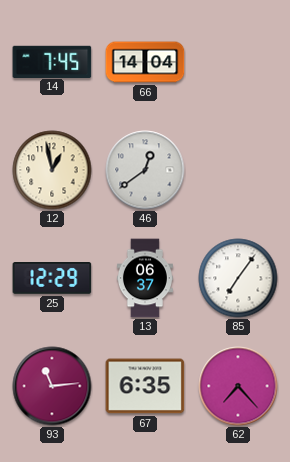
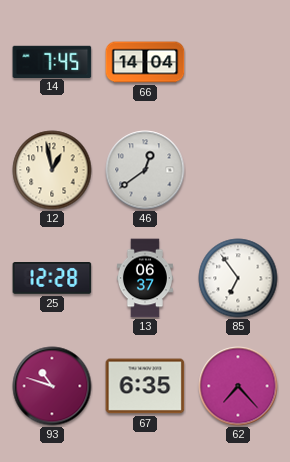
25: 12:29 -> 12:28
85: 7:06 -> 6:54
93: 11:14 -> 10:48
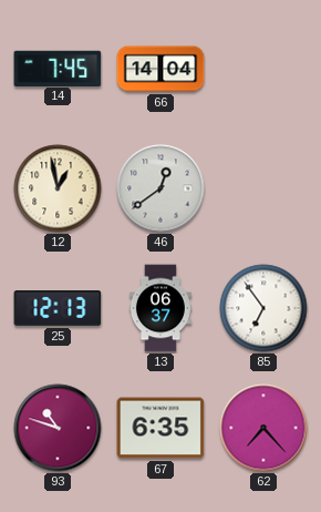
25: 12:28 -> 12:13
